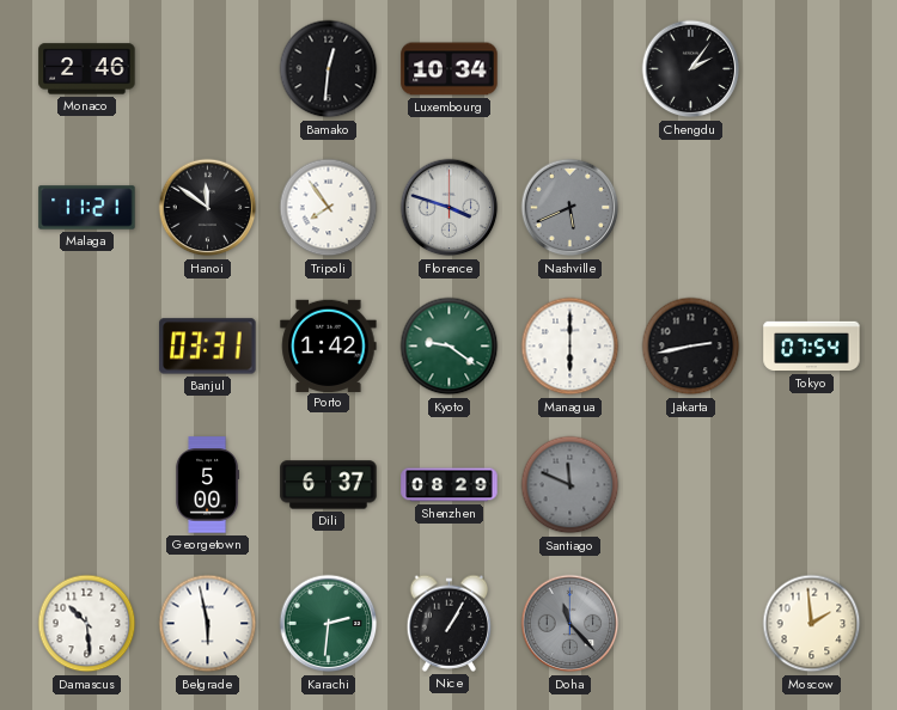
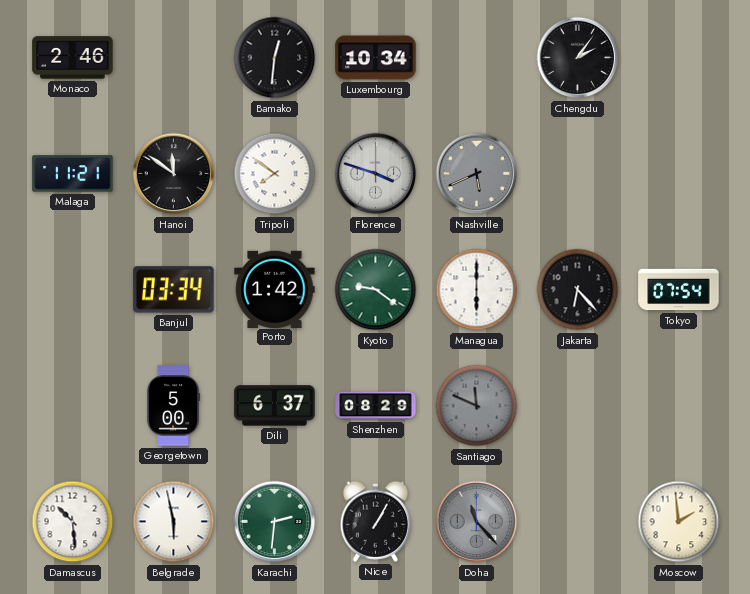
Tripoli: 7:54 -> 7:51
Banjul: 03:31 -> 03:34
Jakarta: 2:43 -> 6:23
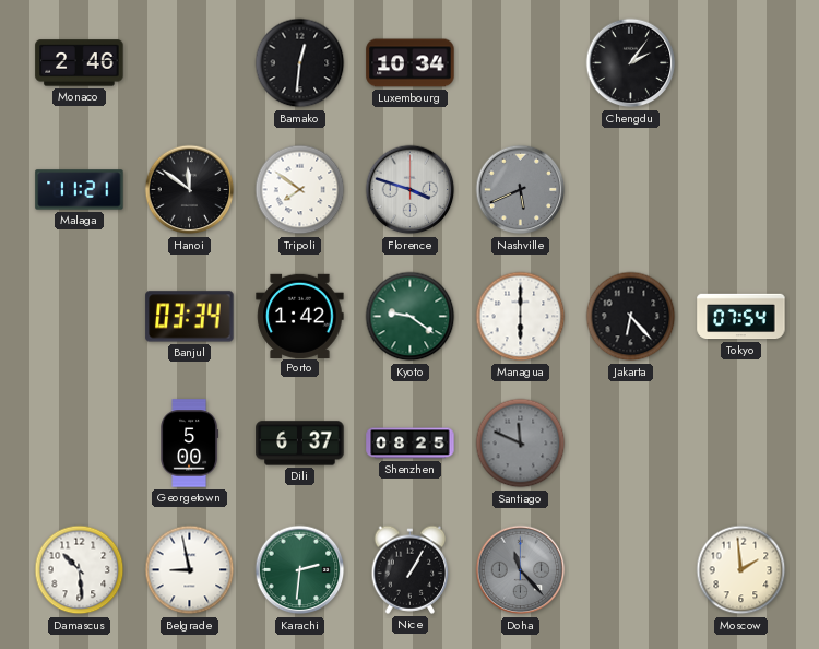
Shenzhen: 08:29 -> 08:25
Belgrade: 5:58 -> 8:58
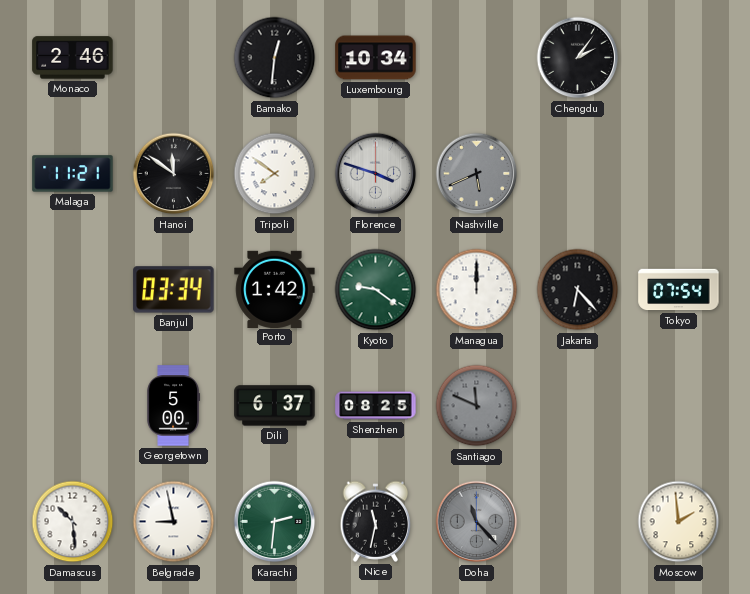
Managua: 6:00 -> 12:00
Nice: 1:05 -> 11:32
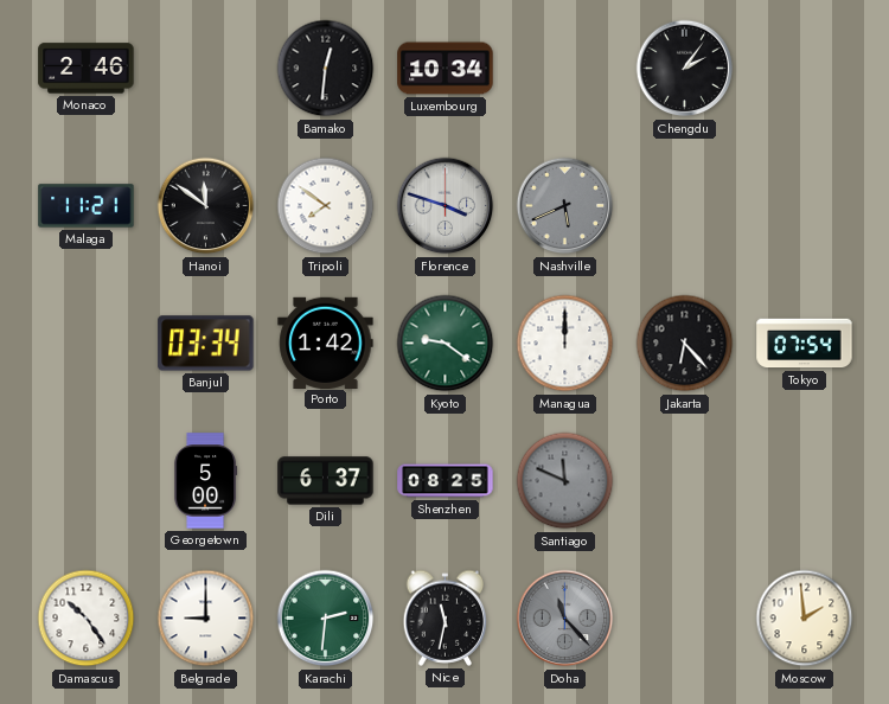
Damascus: 10:29 -> 10:24
Belgrade: 8:58 -> 9:00
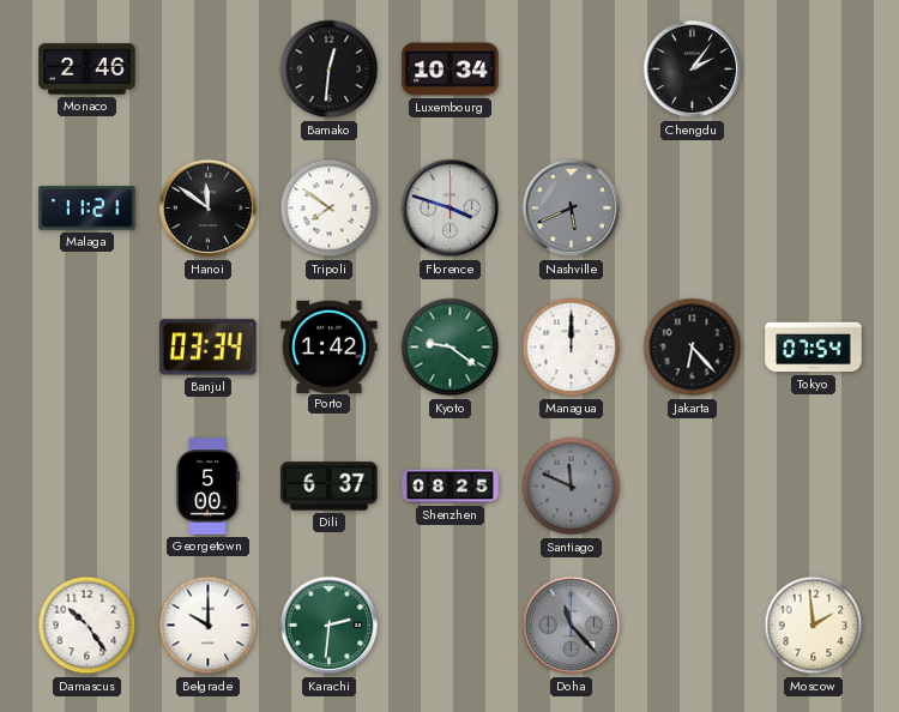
Belgrade: 9:00 -> 10:00
Nice: 11:32 -> none
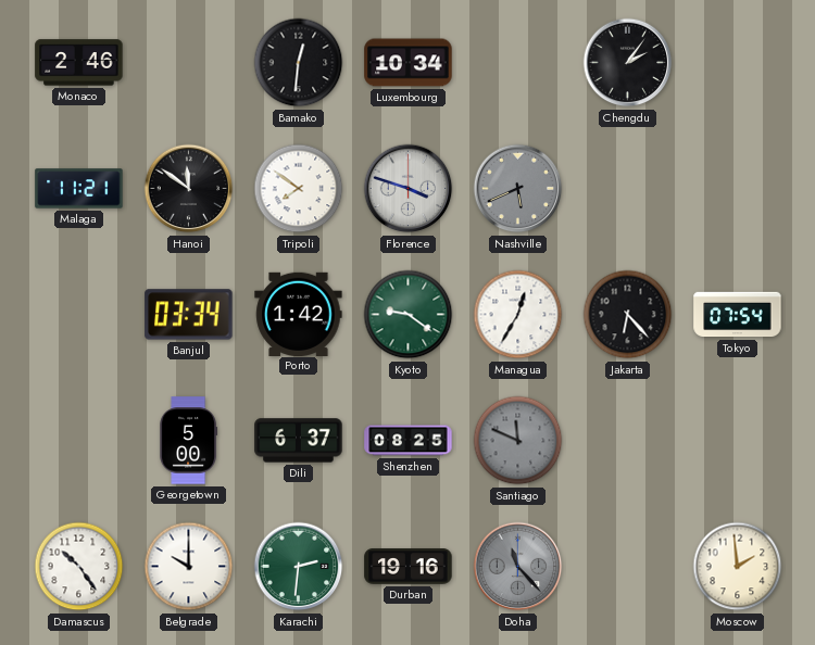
Managua: 12:00 -> 12:35
Durban: none -> 19:16
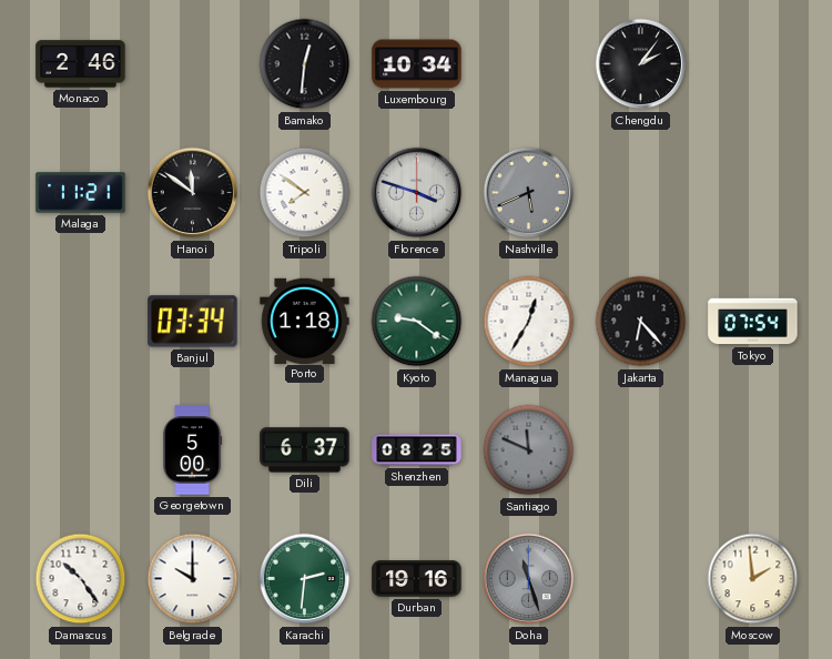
Porto: 1:42 -> 1:18
Doha: 11:23 -> 11:27
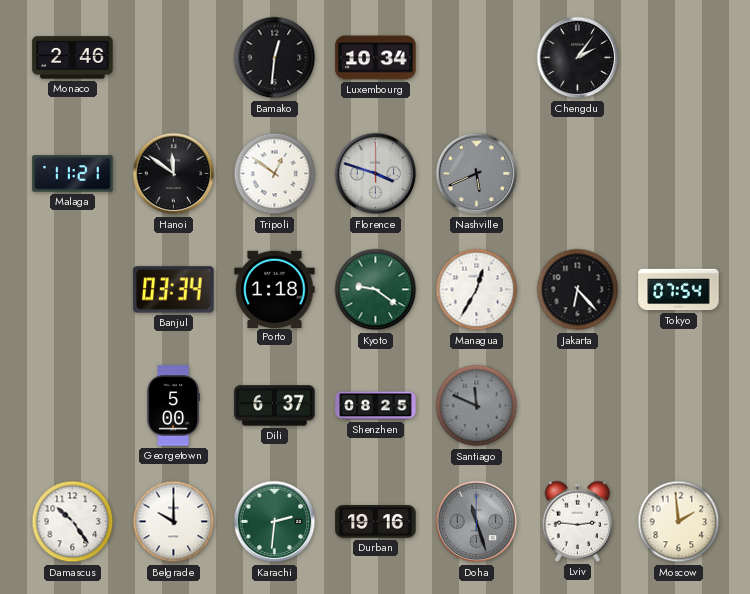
Tripoli: 7:51 -> 12:51
Lviv: none -> 2:46
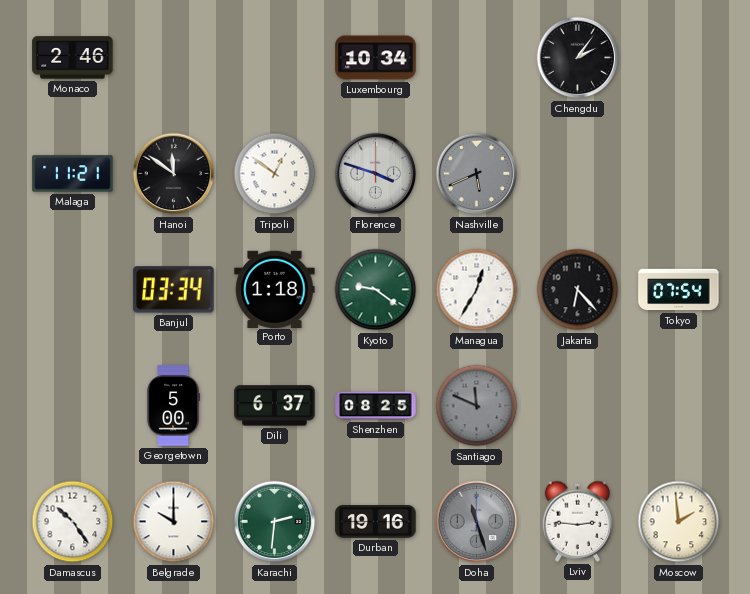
Bamako: 12:31 -> none
